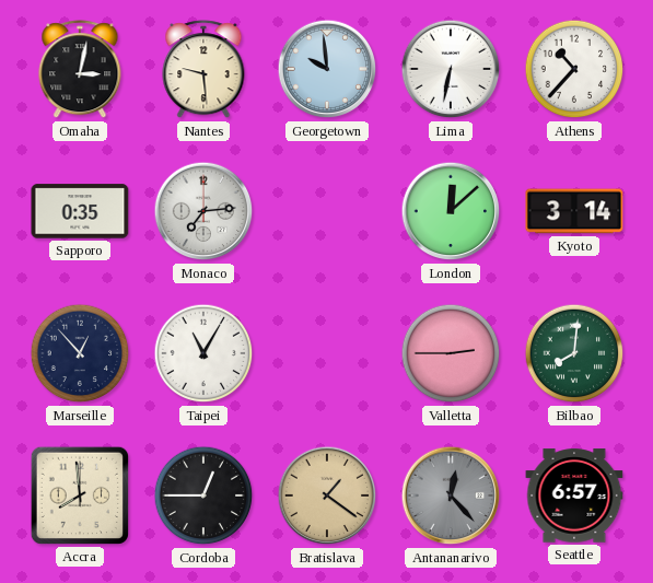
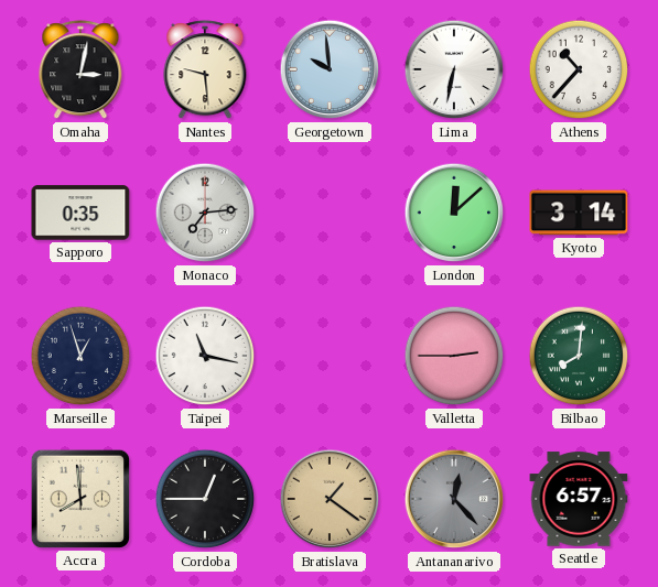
Marseille: 12:53 -> 12:57
Taipei: 11:05 -> 11:17
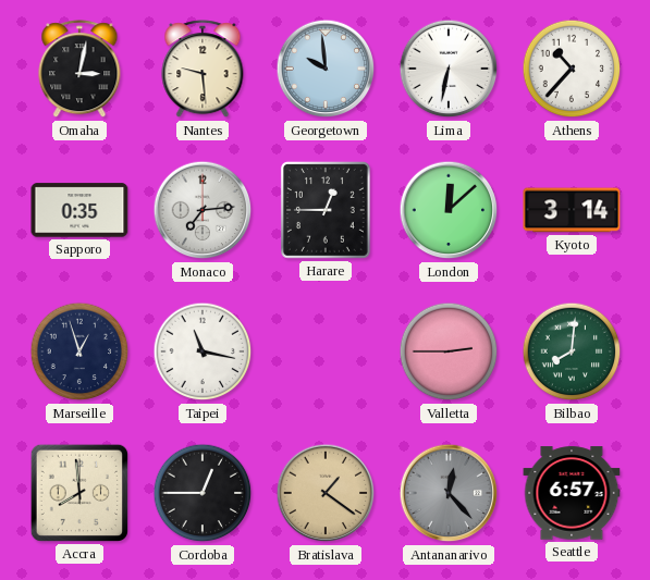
Harare: none -> 12:45
